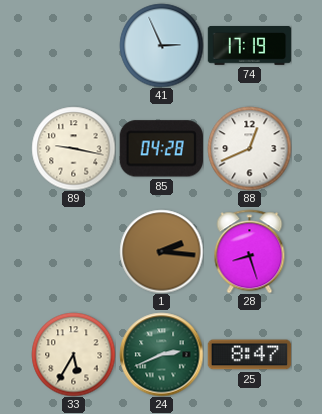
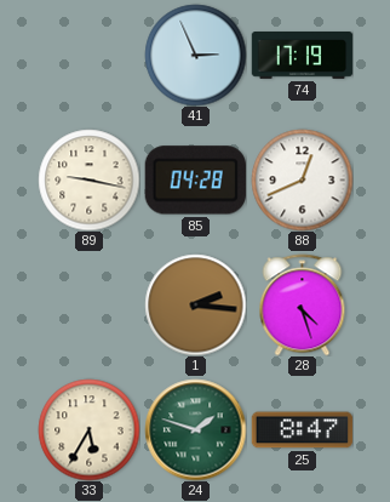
28: 8:27 -> 4:27
24: 2:41 -> 1:48
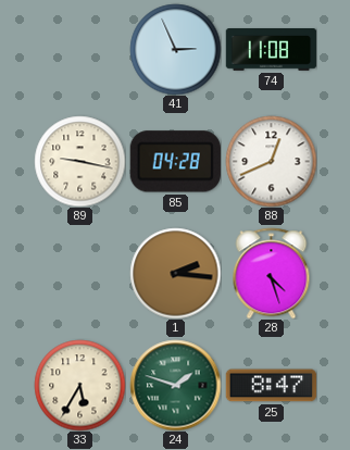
74: 17:19 -> 11:08
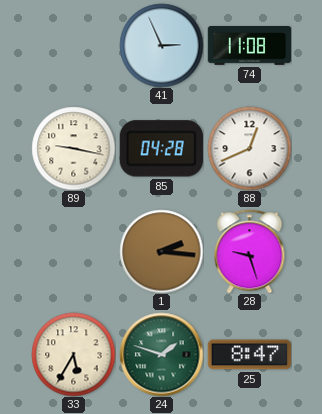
28: 4:27 -> 9:27
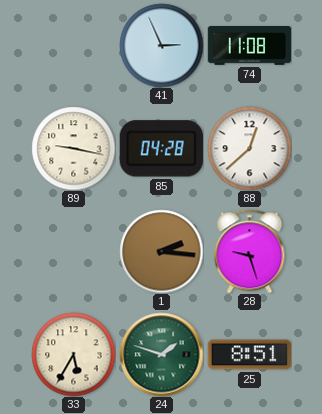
88: 12:41 -> 12:38
25: 8:47 -> 8:51
